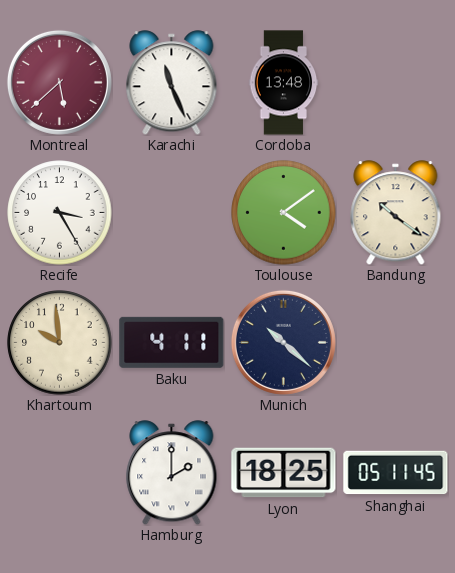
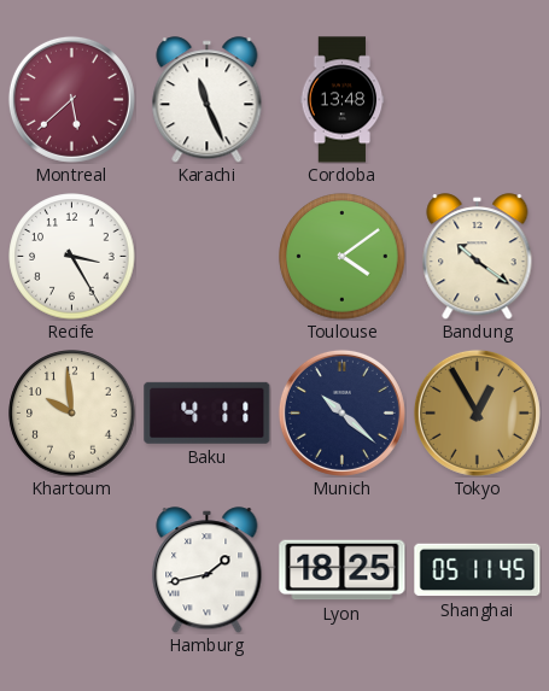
Tokyo: none -> 12:55
Hamburg: 2:00 -> 1:43
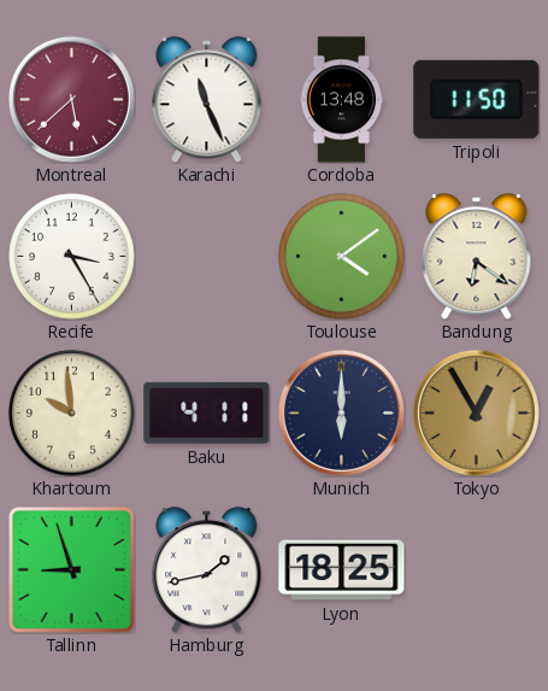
Tripoli: none -> 11:50
Bandung: 10:21 -> 6:21
Munich: 10:22 -> 6:00
Tallinn: none -> 8:57
Shanghai: 05:11 -> none
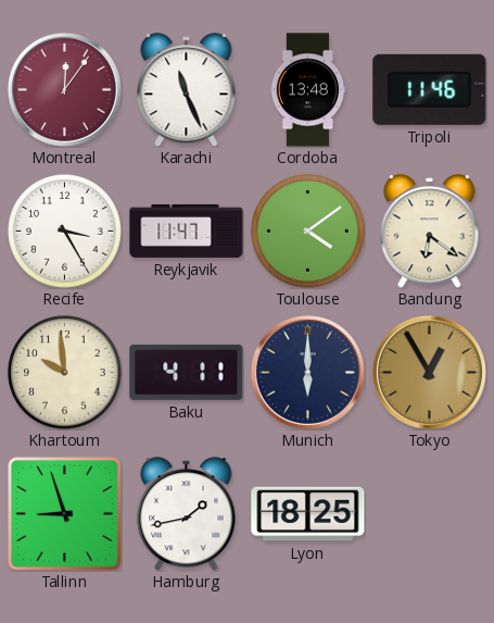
Montreal: 5:38 -> 12:06
Tripoli: 11:50 -> 11:46
Reykjavik: none -> 11:47
